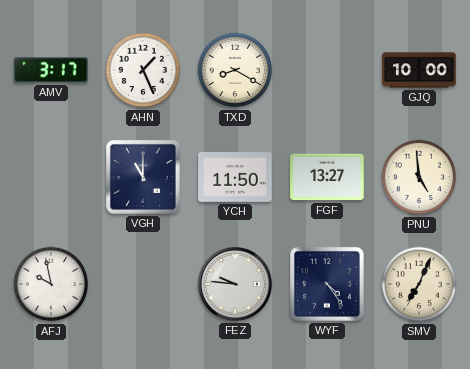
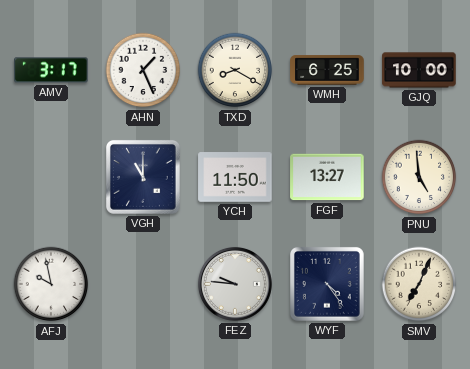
WMH: none -> 6:25
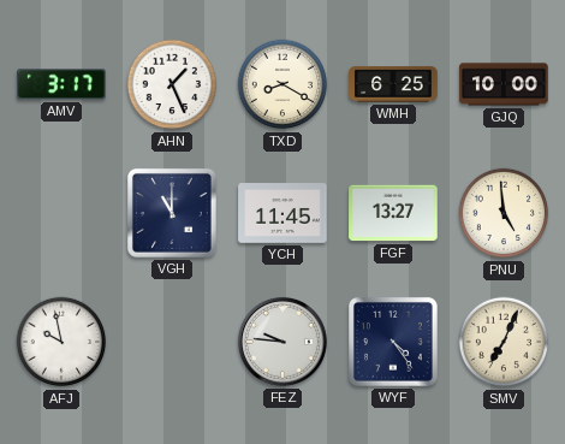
YCH: 11:50 -> 11:45
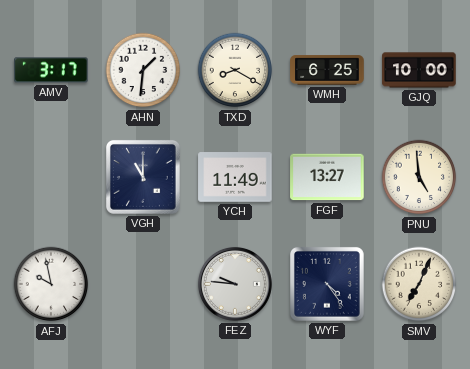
AHN: 1:26 -> 1:31
YCH: 11:45 -> 11:49
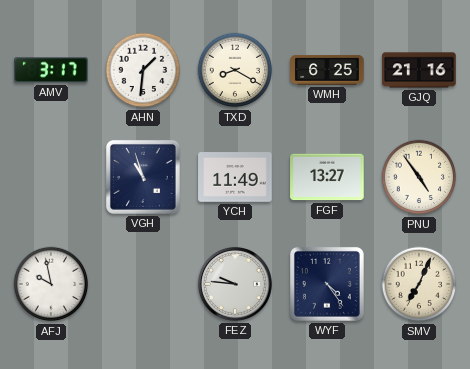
GJQ: 10:00 -> 21:16
VGH: 11:00 -> 10:57
PNU: 4:59 -> 4:54
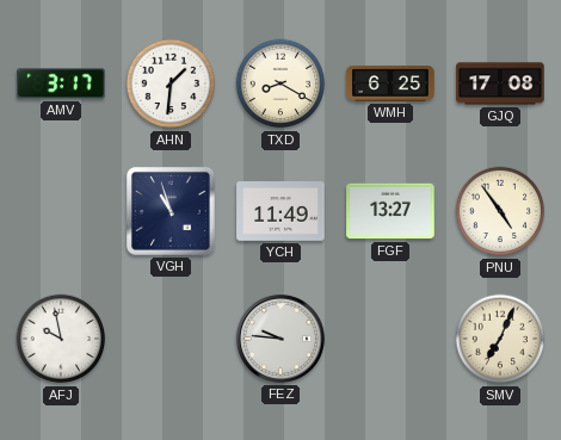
GJQ: 21:16 -> 17:08
WYF: 4:24 -> none
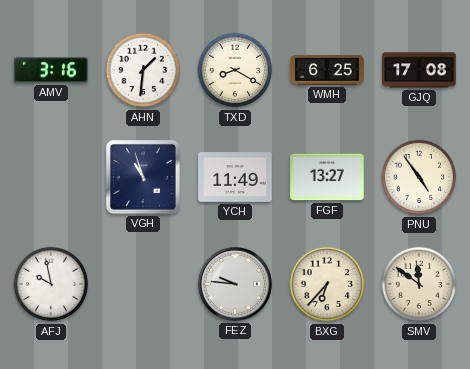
AMV: 3:17 -> 3:16
BXG: none -> 6:37
SMV: 7:04 -> 11:51
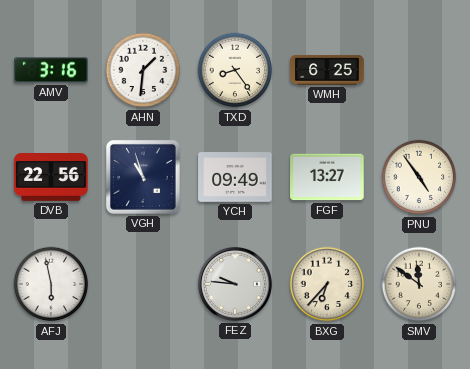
TXD: 8:20 -> 8:24
GJQ: 17:08 -> none
DVB: none -> 22:56
YCH: 11:49 -> 09:49
AFJ: 9:58 -> 5:58
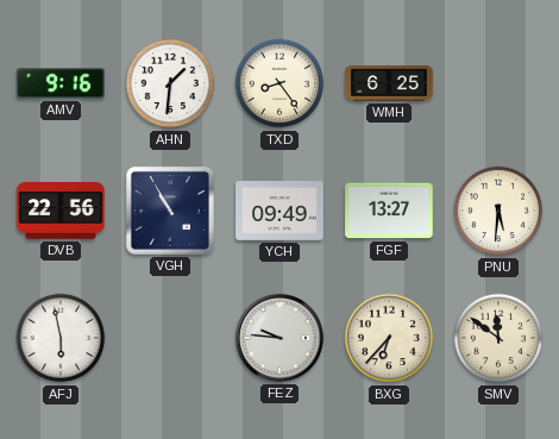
AMV: 3:16 -> 9:16
VGH: 10:57 -> 10:55
PNU: 4:54 -> 5:31
